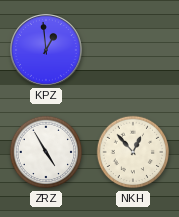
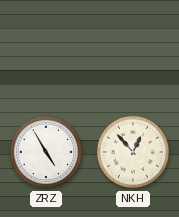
KPZ: 12:59 -> none
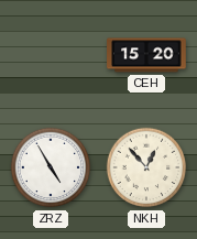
CEH: none -> 15:20
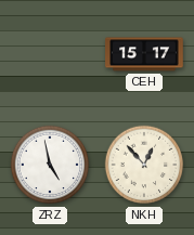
CEH: 15:20 -> 15:17
ZRZ: 4:55 -> 4:58
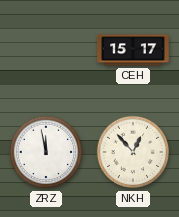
ZRZ: 4:58 -> 11:58
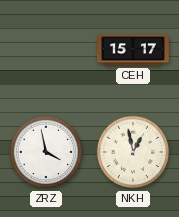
ZRZ: 11:58 -> 3:58
NKH: 12:53 -> 12:58
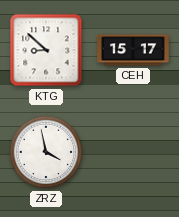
KTG: none -> 8:52
NKH: 12:58 -> none
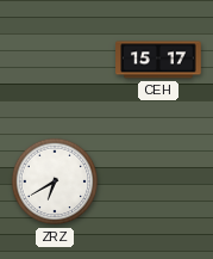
KTG: 8:52 -> none
ZRZ: 3:58 -> 6:40
